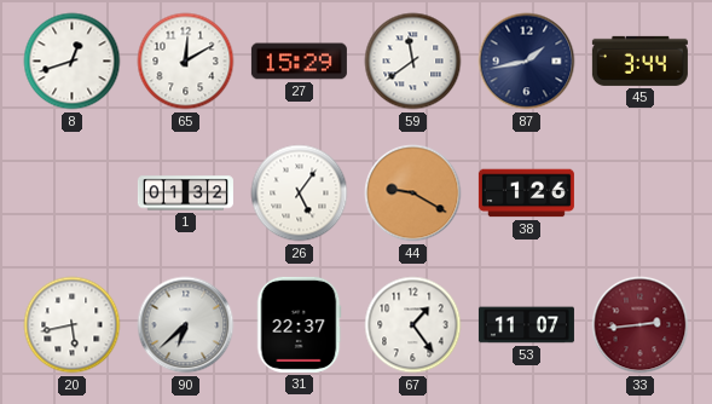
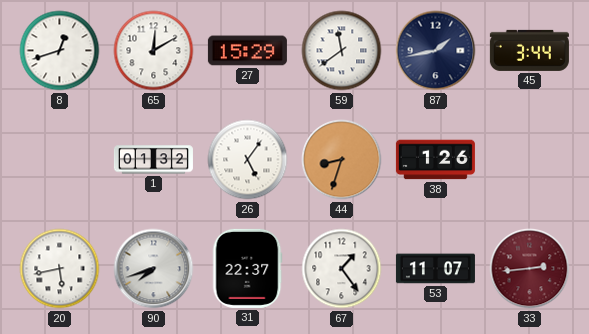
44: 9:20 -> 8:33
90: 6:38 -> 7:42
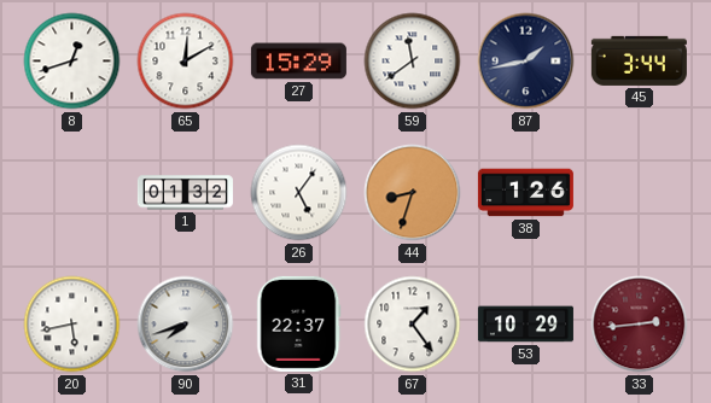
53: 11:07 -> 10:29
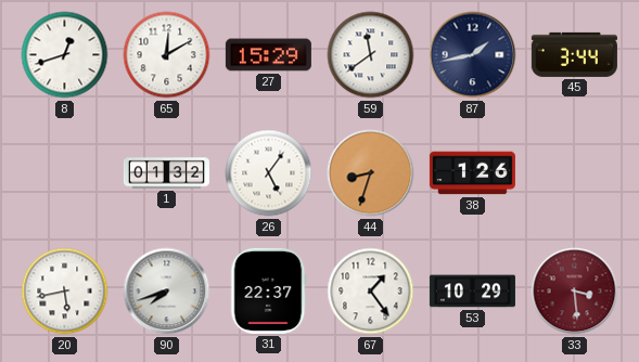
33: 2:44 -> 3:29
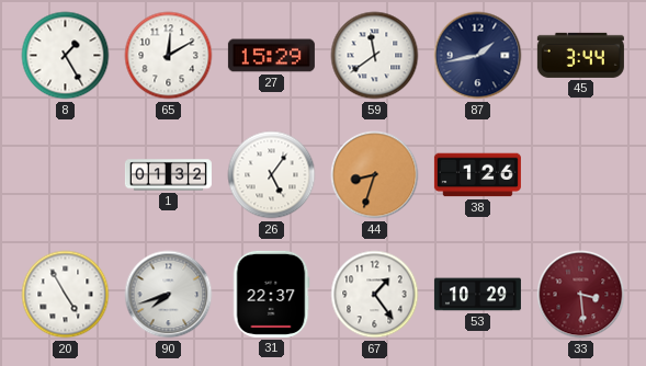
8: 12:42 -> 1:25
20: 5:43 -> 4:55
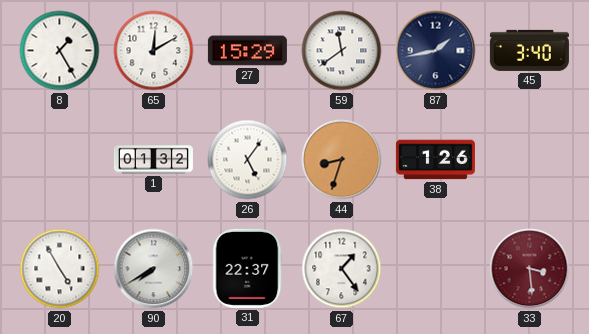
45: 3:44 -> 3:40
90: 7:42 -> 7:40
53: 10:29 -> none
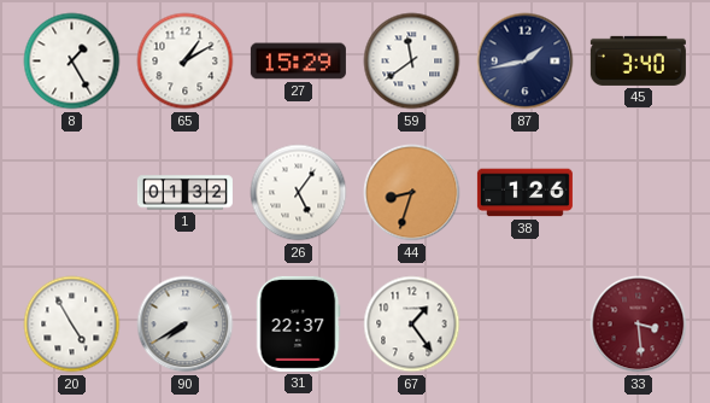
65: 12:10 -> 1:10
